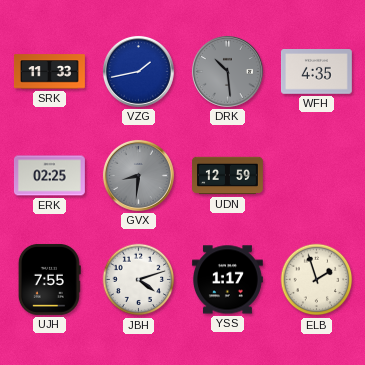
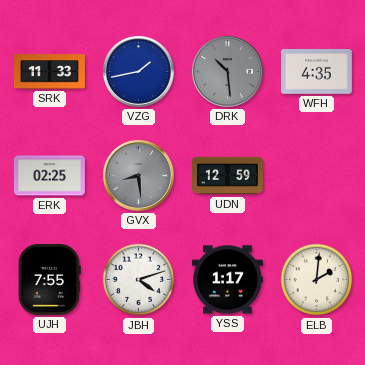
GVX: 8:31 -> 8:29
ELB: 1:57 -> 2:01
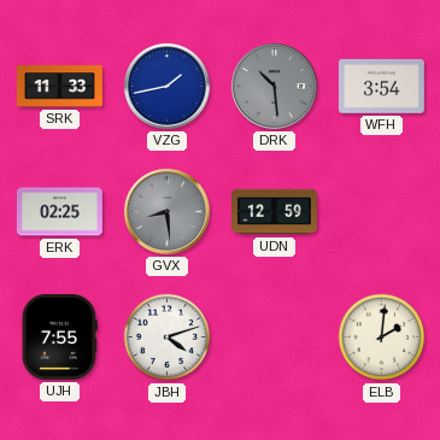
WFH: 4:35 -> 3:54
YSS: 1:17 -> none
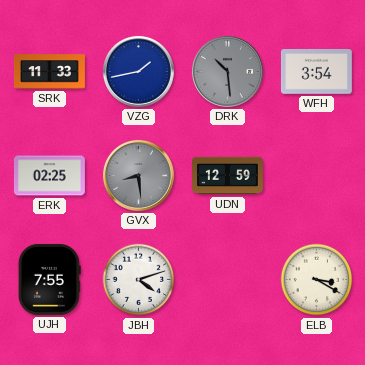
ELB: 2:01 -> 3:20
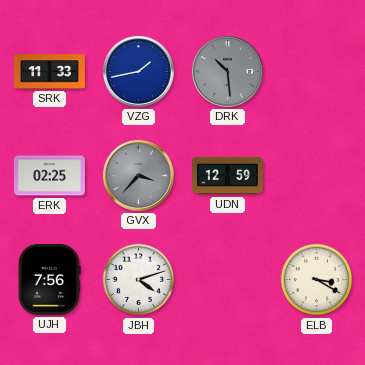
WFH: 3:54 -> none
GVX: 8:29 -> 3:37
UJH: 7:55 -> 7:56
